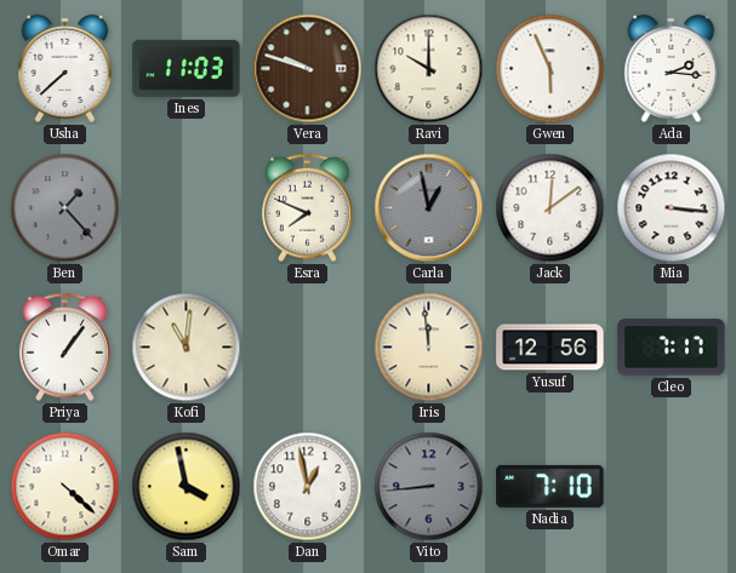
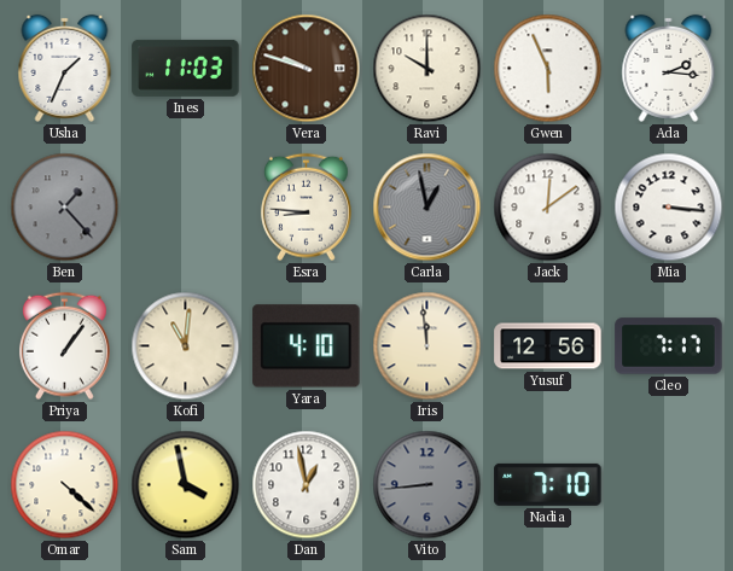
Usha: 7:38 -> 1:34
Esra: 7:49 -> 8:46
Yara: none -> 4:10
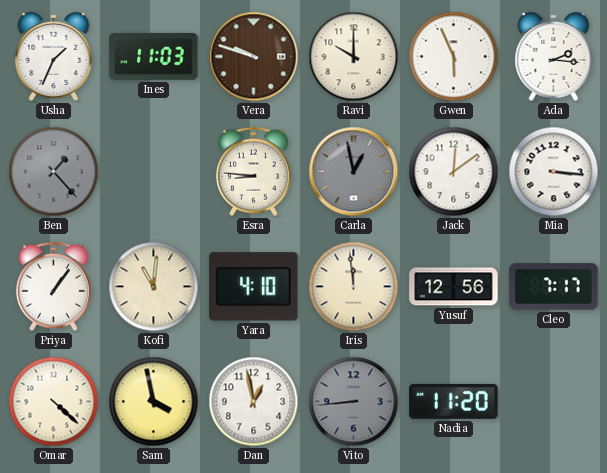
Nadia: 7:10 -> 11:20
